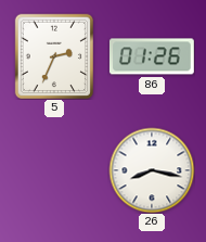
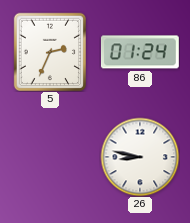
86: 01:26 -> 01:24
26: 8:17 -> 8:47
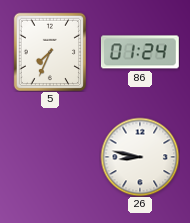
5: 2:34 -> 7:34
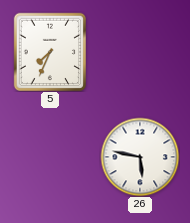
86: 01:24 -> none
26: 8:47 -> 5:47
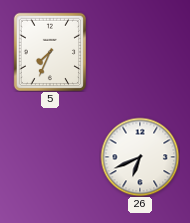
26: 5:47 -> 6:41
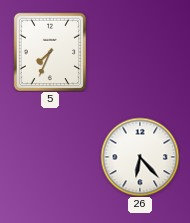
26: 6:41 -> 6:23
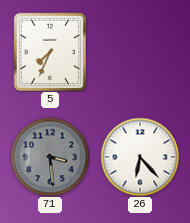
71: none -> 3:29
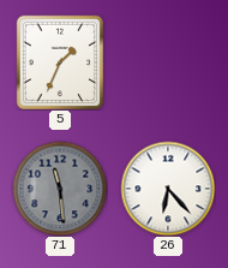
5: 7:34 -> 1:34
71: 3:29 -> 11:29
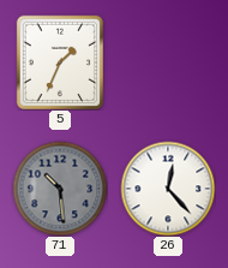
71: 11:29 -> 10:29
26: 6:23 -> 12:23
